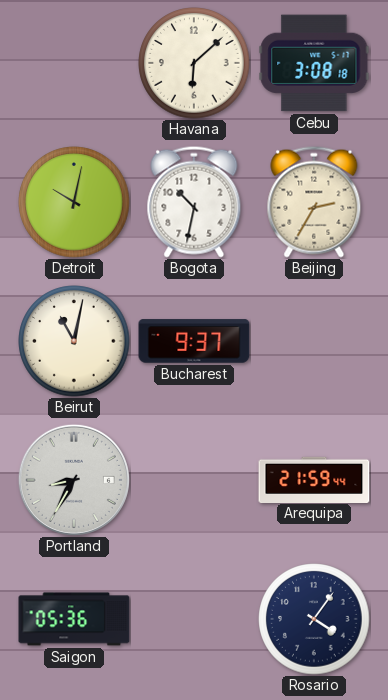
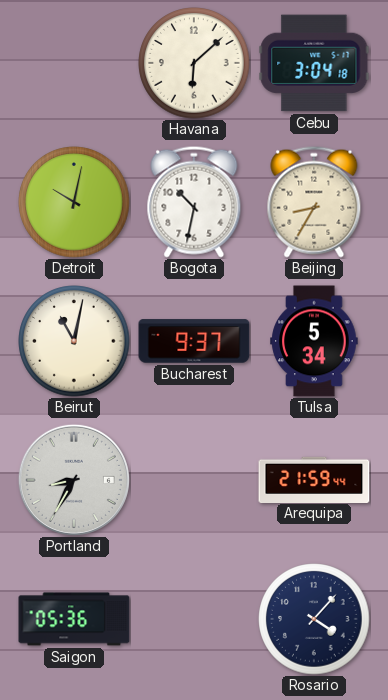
Cebu: 3:08 -> 3:04
Beijing: 2:35 -> 8:35
Tulsa: none -> 5:34
Rosario: 4:06 -> 4:07
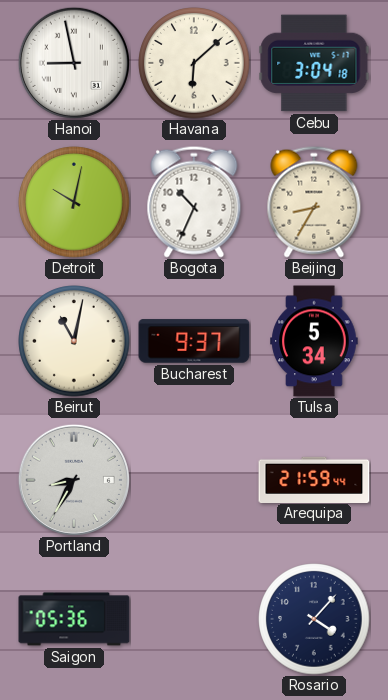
Hanoi: none -> 8:58
Bogota: 10:32 -> 10:34
